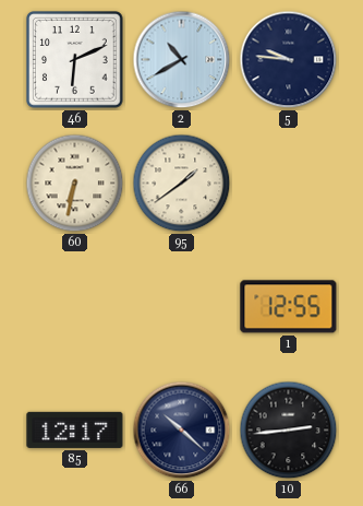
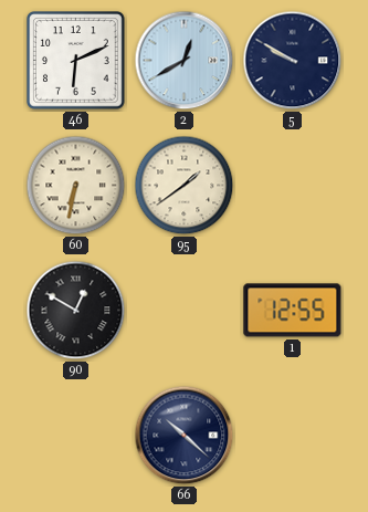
2: 10:40 -> 12:40
5: 9:46 -> 9:50
90: none -> 12:50
85: 12:17 -> none
10: 2:44 -> none
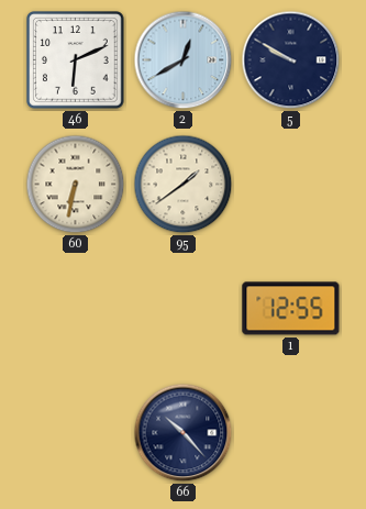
90: 12:50 -> none
66: 10:22 -> 10:23
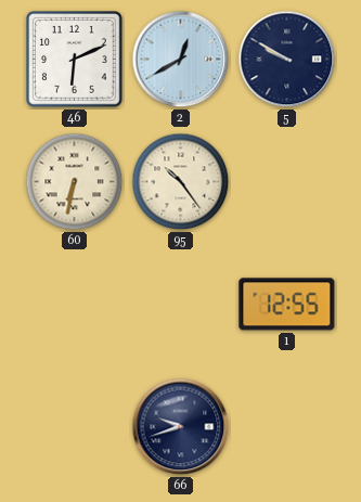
95: 1:39 -> 10:24
66: 10:23 -> 9:42
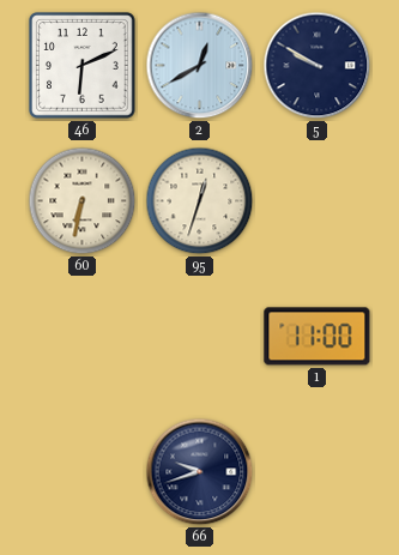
95: 10:24 -> 12:33
1: 12:55 -> 11:00
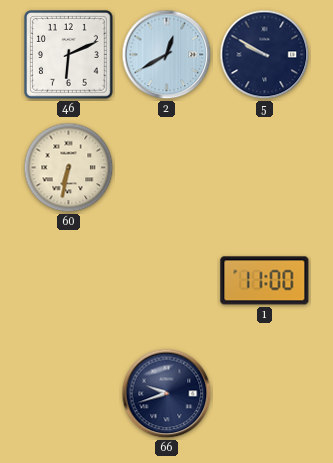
95: 12:33 -> none
